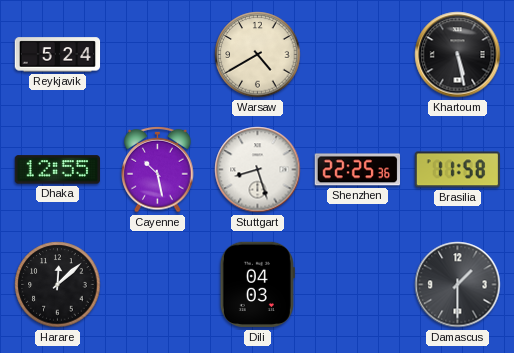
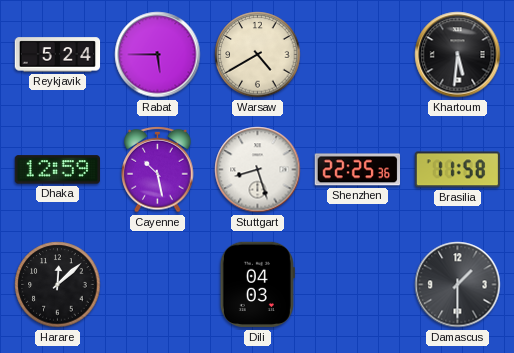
Rabat: none -> 5:45
Khartoum: 5:28 -> 5:31
Dhaka: 12:55 -> 12:59
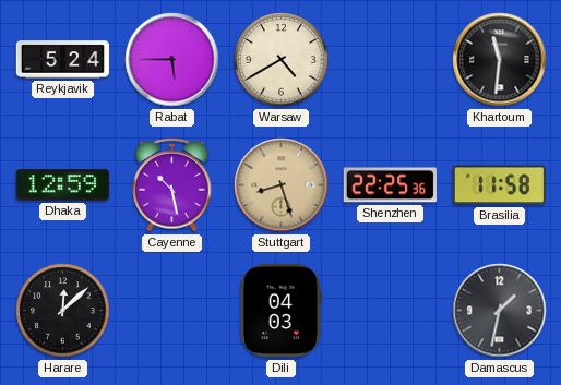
Khartoum: 5:31 -> 11:31
Stuttgart dial: white -> champagne
Damascus: 1:30 -> 1:32
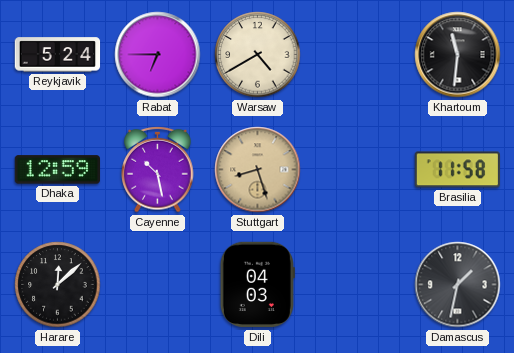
Rabat: 5:45 -> 6:45
Shenzhen: 22:25 -> none
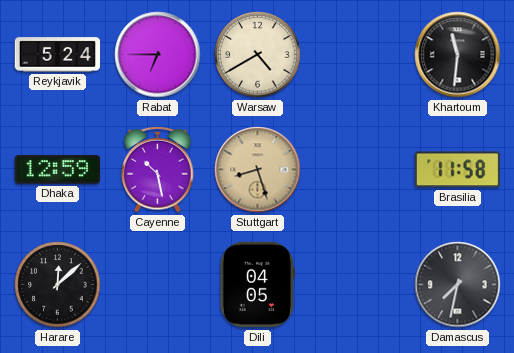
Dili: 04:03 -> 04:05
Damascus: 1:32 -> 7:32
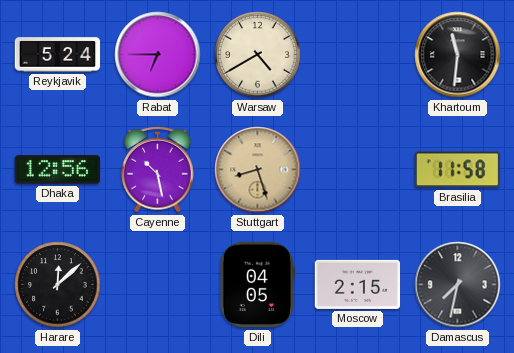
Dhaka: 12:59 -> 12:56
Moscow: none -> 2:15
